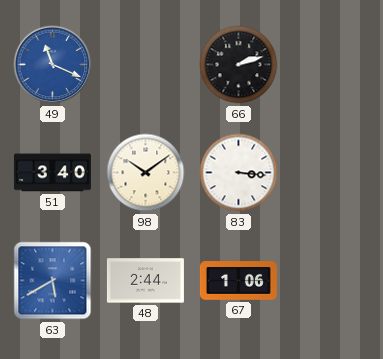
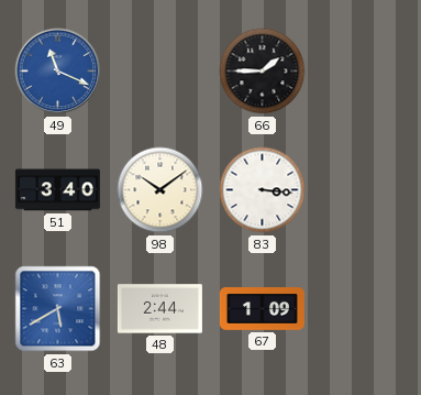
66: 2:12 -> 1:45
67: 1:06 -> 1:09
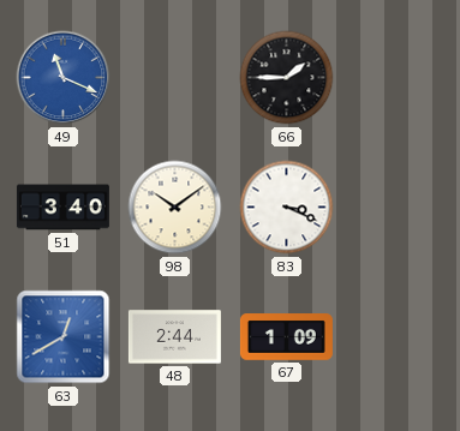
83: 3:16 -> 3:19
63: 5:40 -> 12:40
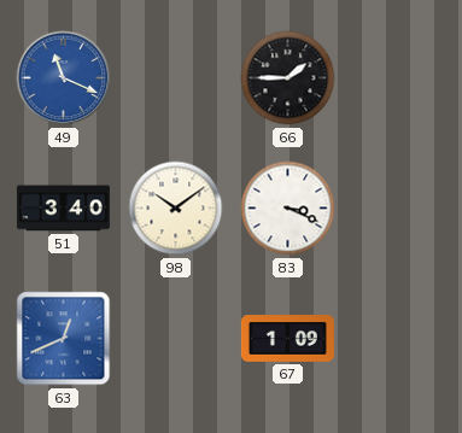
63: 12:40 -> 12:41
48: 2:44 -> none
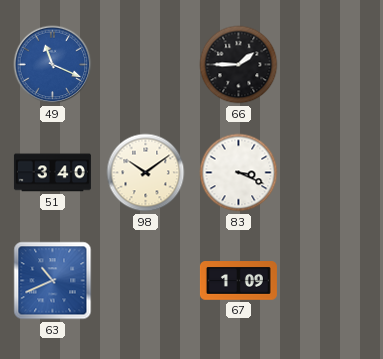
63: 12:41 -> 10:41
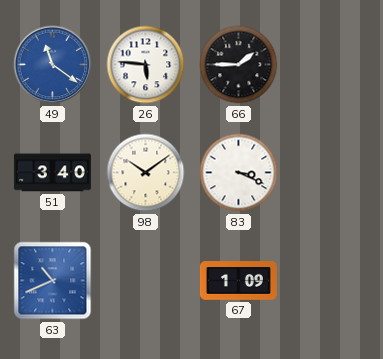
49: 11:19 -> 11:21
26: none -> 5:46
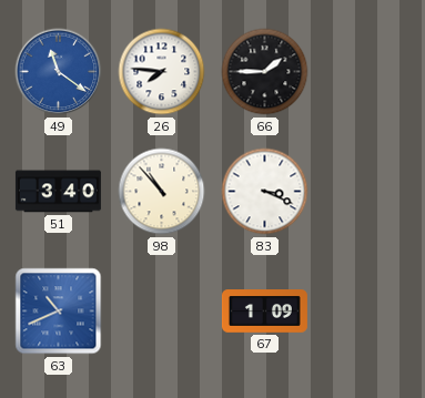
26: 5:46 -> 7:46
98: 10:09 -> 10:53
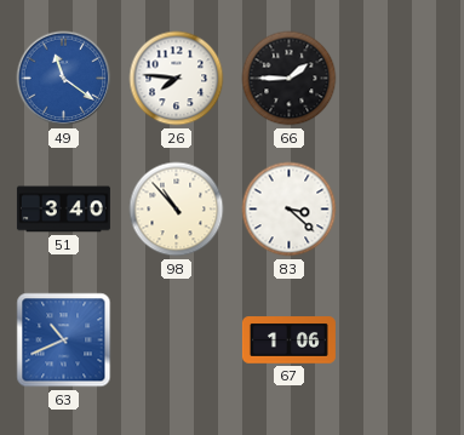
83: 3:19 -> 3:22
67: 1:09 -> 1:06
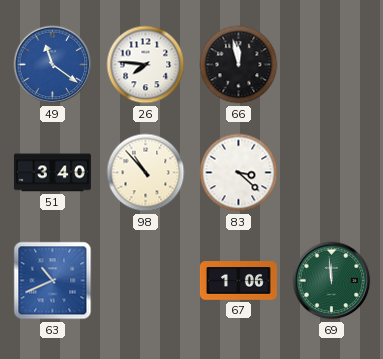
66: 1:45 -> 11:58
69: none -> 11:59
